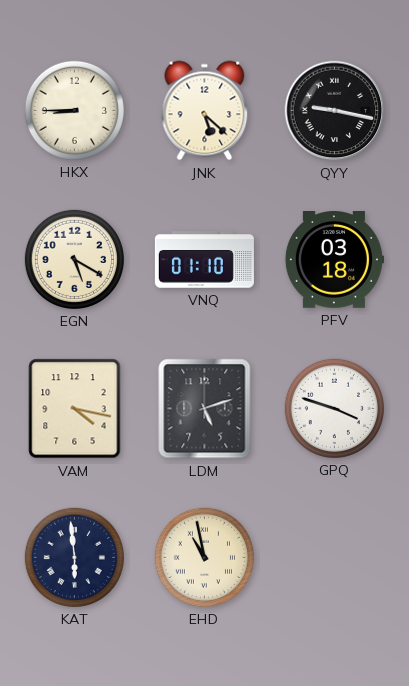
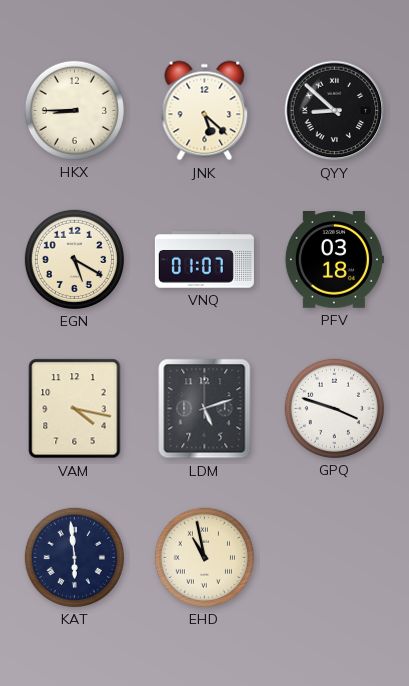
QYY: 9:17 -> 8:52
VNQ: 01:10 -> 01:07
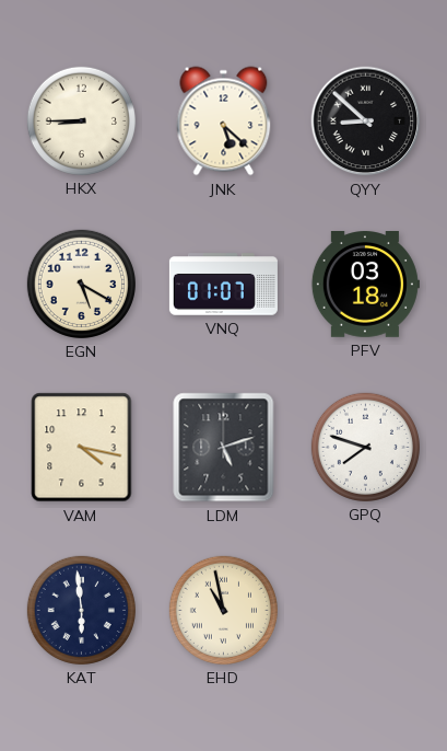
GPQ: 3:48 -> 7:48
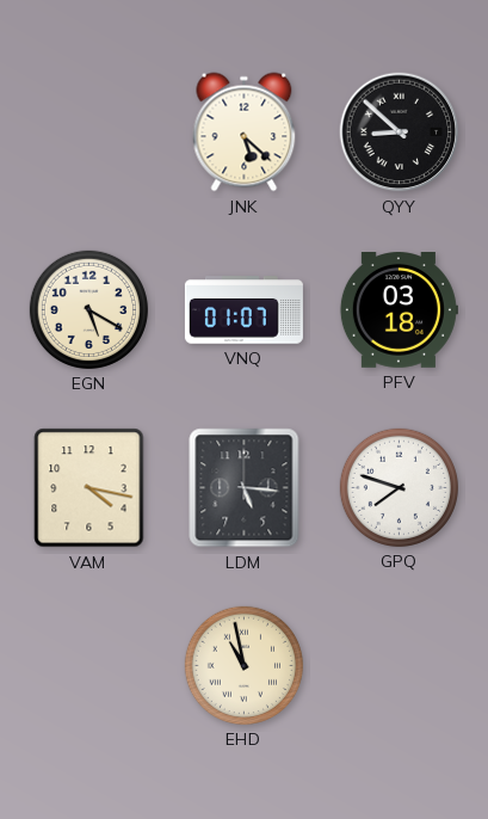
HKX: 8:45 -> none
LDM: 5:12 -> 5:16
KAT: 5:59 -> none
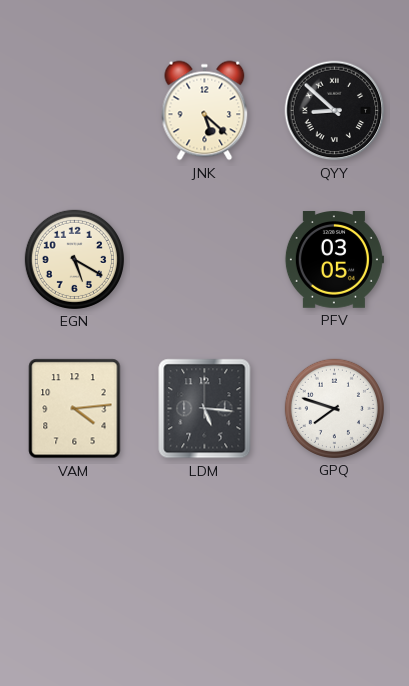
VNQ: 01:07 -> none
PFV: 03:18 -> 03:05
VAM: 4:17 -> 4:14
EHD: 10:58 -> none
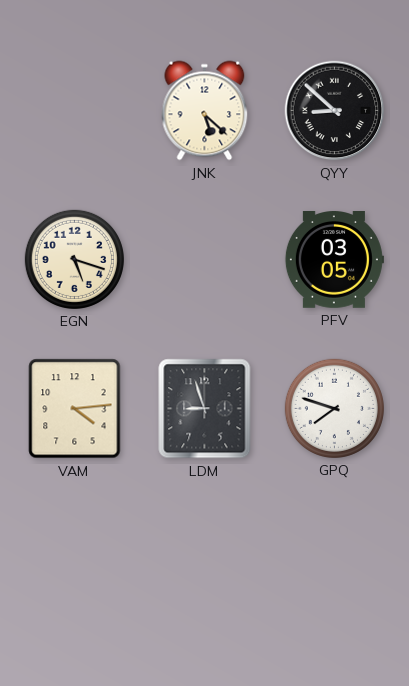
EGN: 5:20 -> 5:18
LDM: 5:16 -> 8:57
